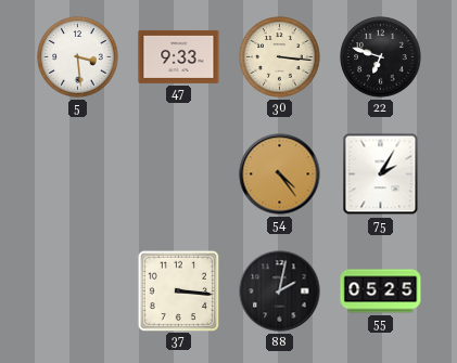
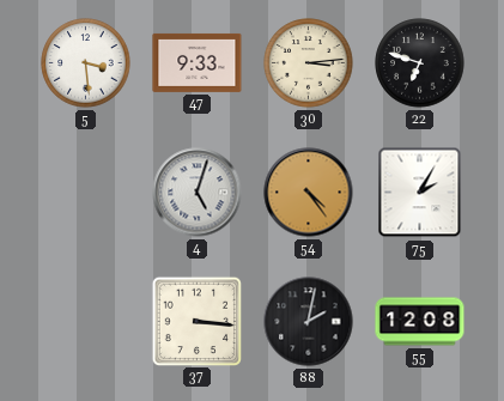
30: 3:16 -> 3:14
4: none -> 5:03
55: 05:25 -> 12:08
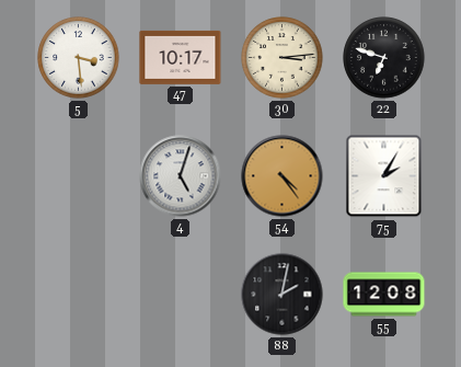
47: 9:33 -> 10:17
37: 3:16 -> none
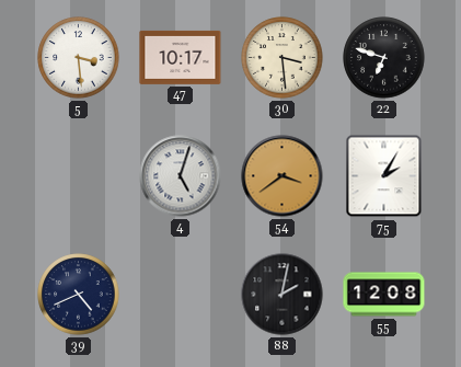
30: 3:14 -> 3:29
54: 4:24 -> 3:39
39: none -> 4:41
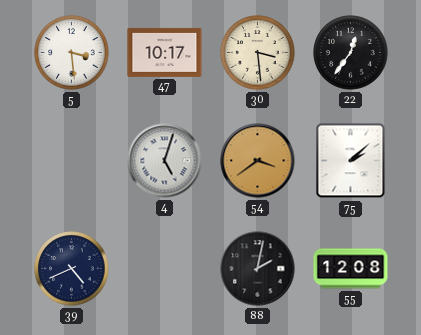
22: 6:48 -> 12:36
75: 2:05 -> 2:08
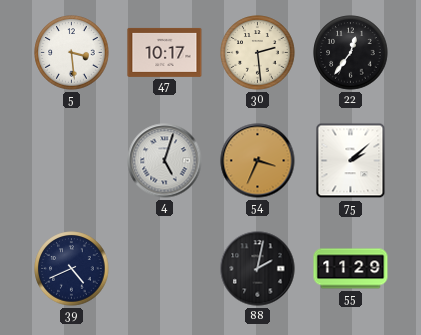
30: 3:29 -> 2:29
54: 3:39 -> 3:34
55: 12:08 -> 11:29
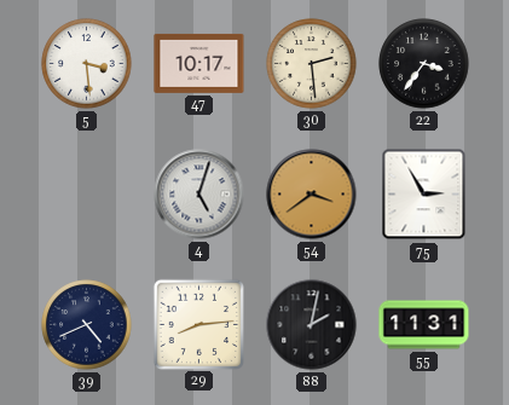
22: 12:36 -> 3:36
54: 3:34 -> 3:39
75: 2:08 -> 2:55
29: none -> 8:14
55: 11:29 -> 11:31
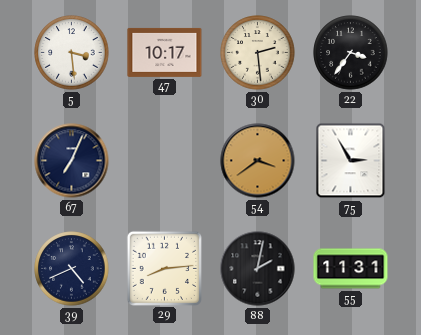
67: none -> 7:04
4: 5:03 -> none
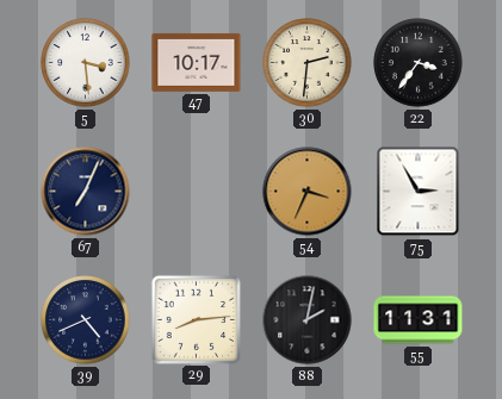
30: 2:29 -> 2:31
54: 3:39 -> 3:34
